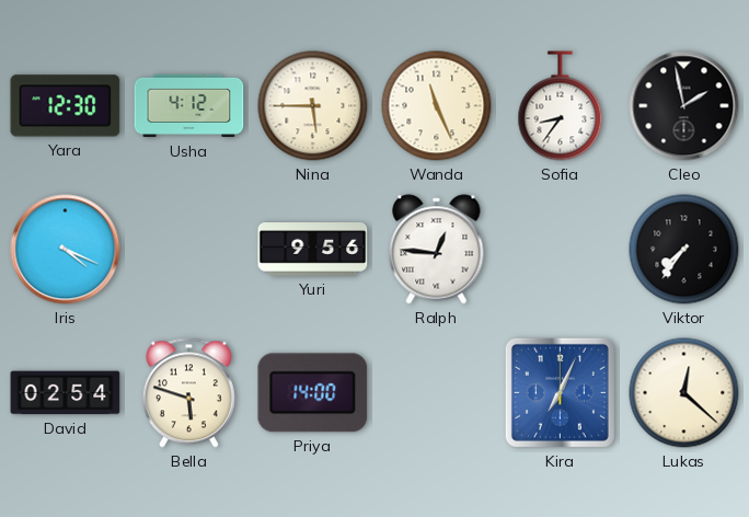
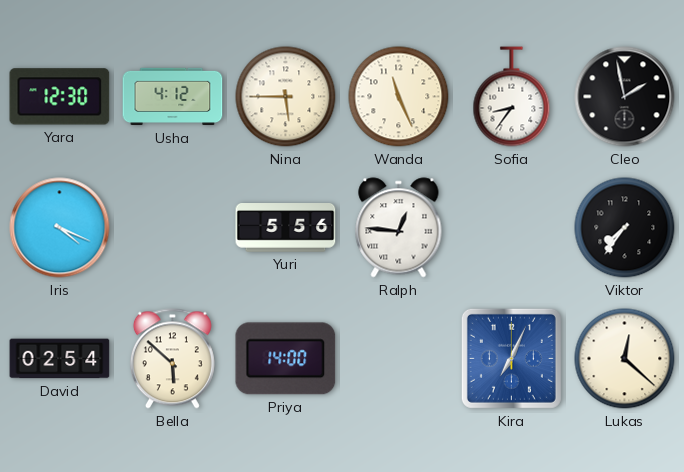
Yuri: 9:56 -> 5:56
Bella: 5:48 -> 5:52
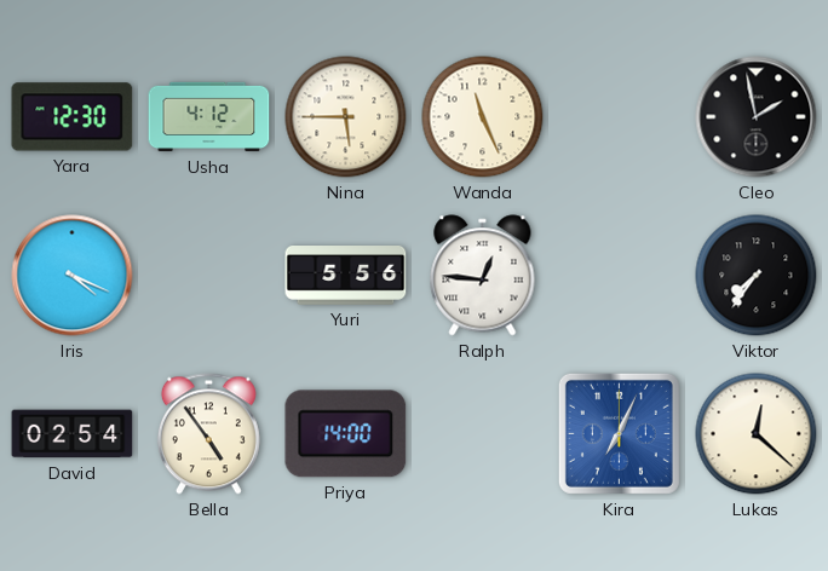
Sofia: 8:36 -> none
Bella: 5:52 -> 4:54
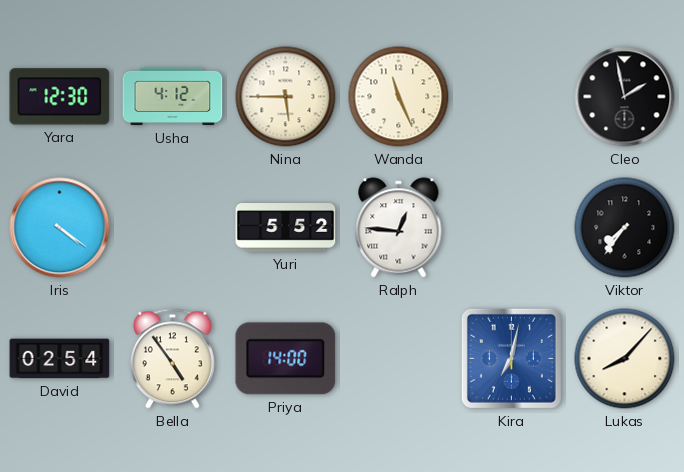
Iris: 4:19 -> 4:21
Yuri: 5:56 -> 5:52
Kira: 7:04 -> 7:02
Lukas: 12:22 -> 8:07
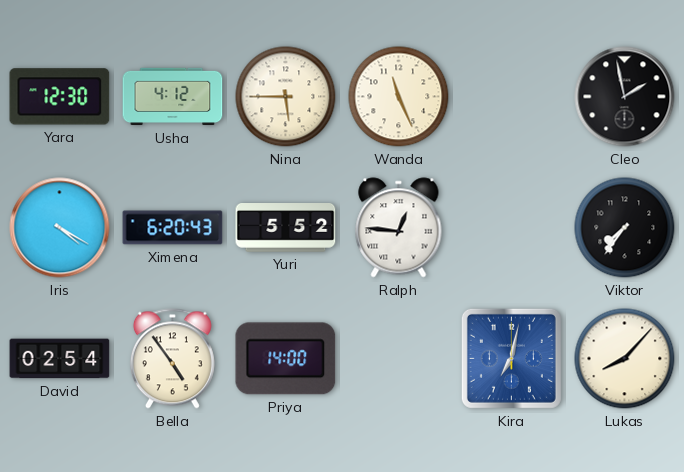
Iris: 4:21 -> 4:20
Ximena: none -> 6:20
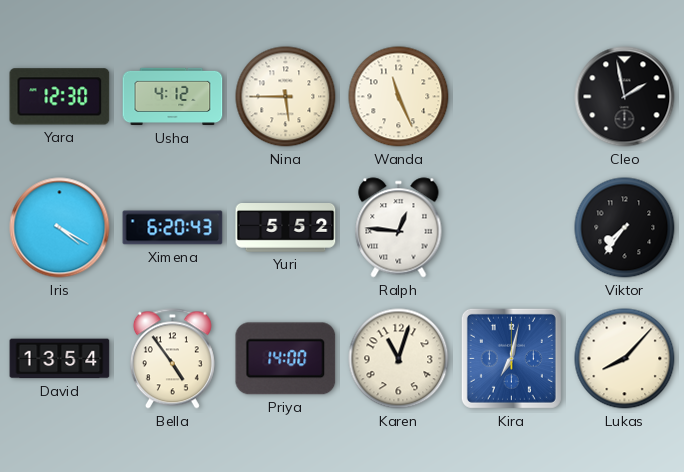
David: 02:54 -> 13:54
Karen: none -> 11:03
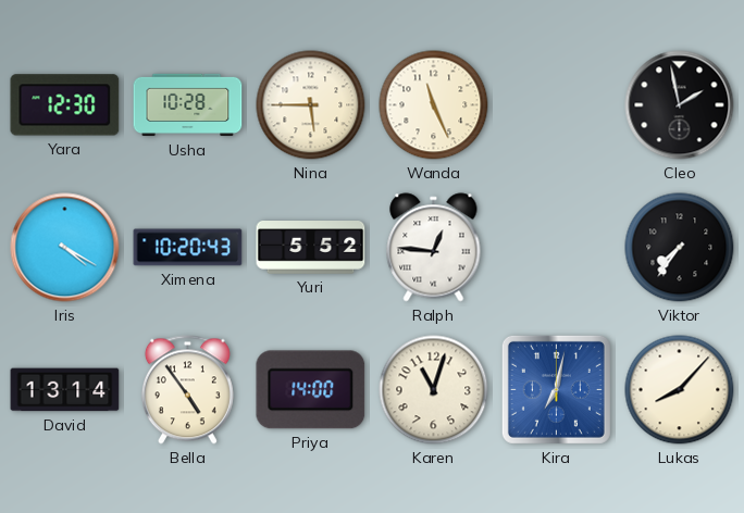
Usha: 4:12 -> 10:28
Ximena: 6:20 -> 10:20
David: 13:54 -> 13:14
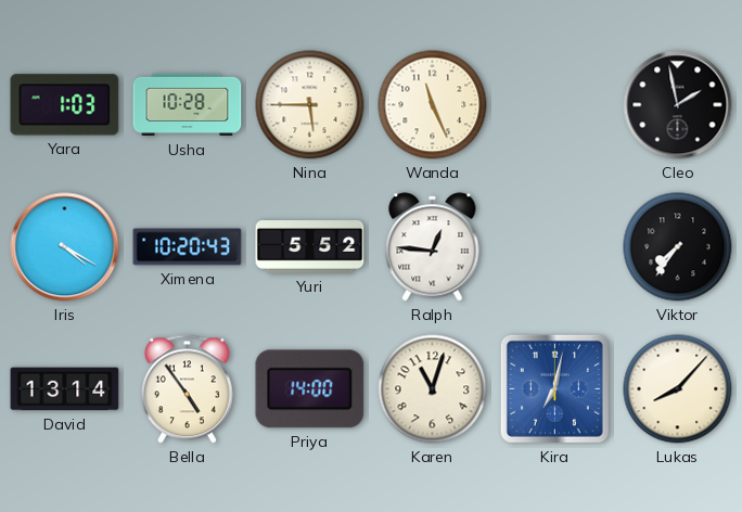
Yara: 12:30 -> 1:03
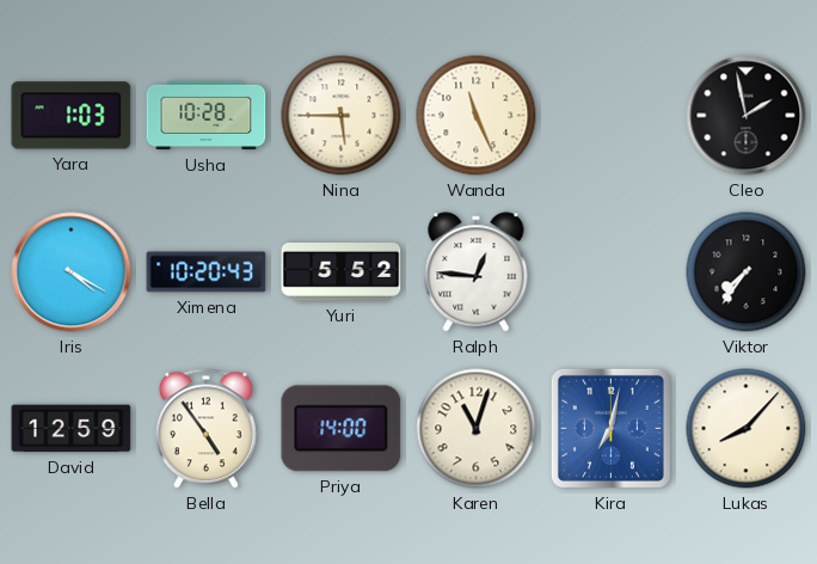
David: 13:14 -> 12:59
